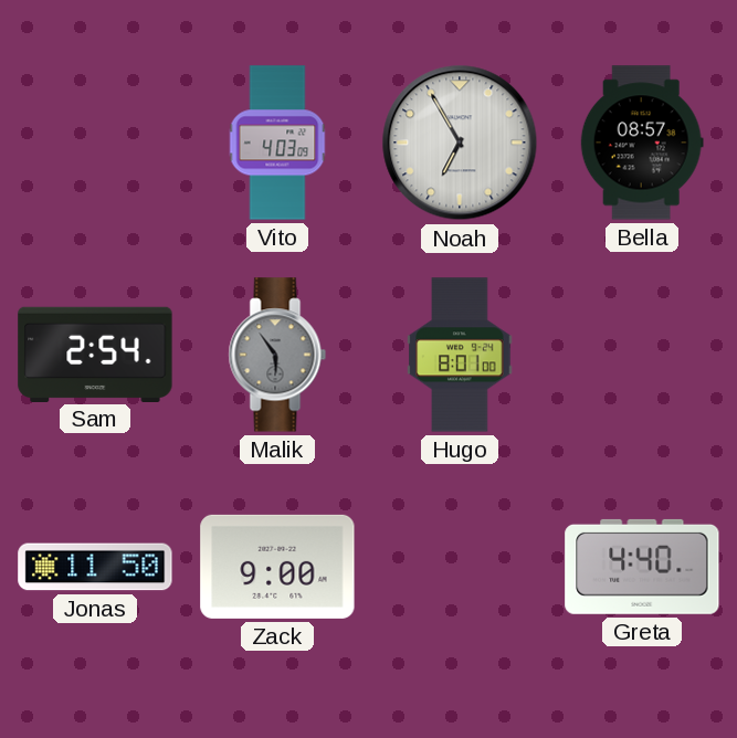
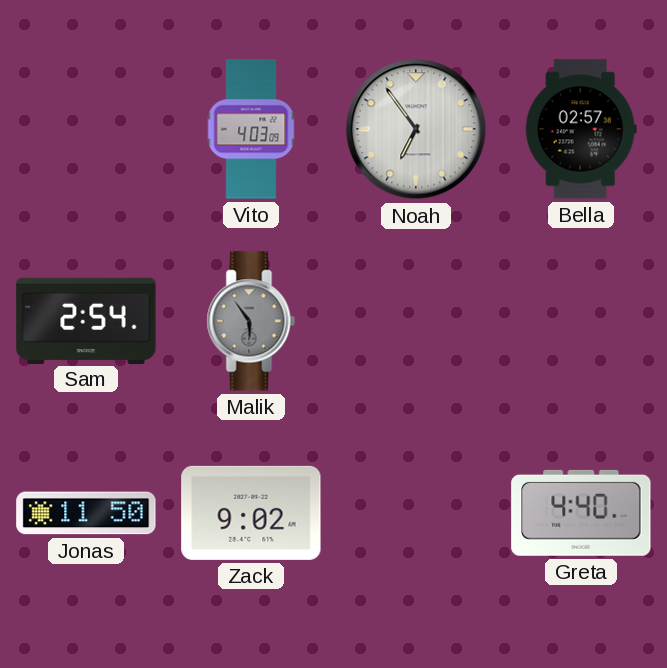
Noah: 6:55 -> 6:54
Bella: 08:57 -> 02:57
Hugo: 8:01 -> none
Zack: 9:00 -> 9:02
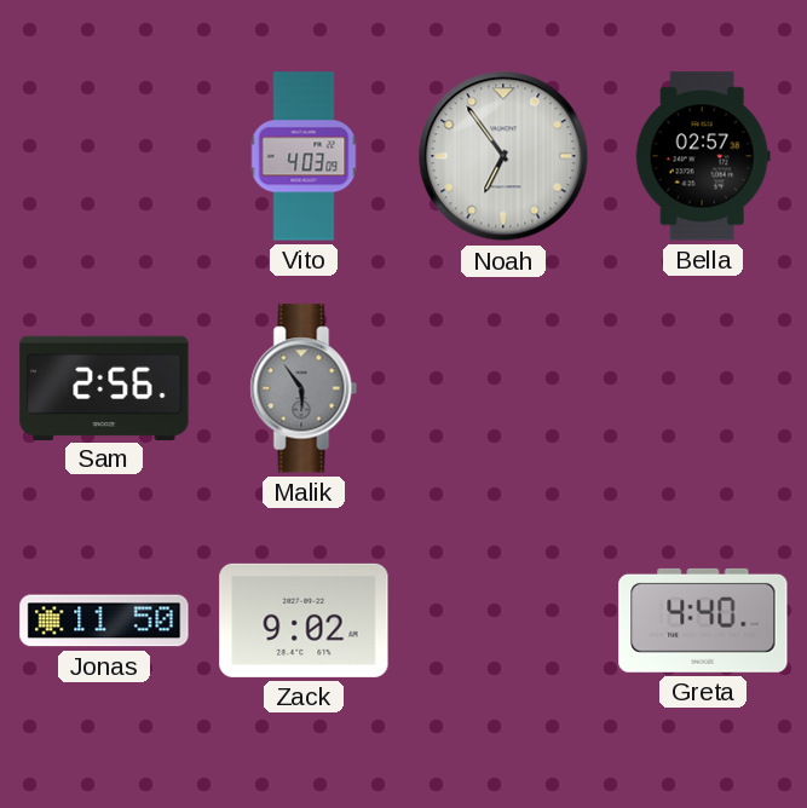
Sam: 2:54 -> 2:56
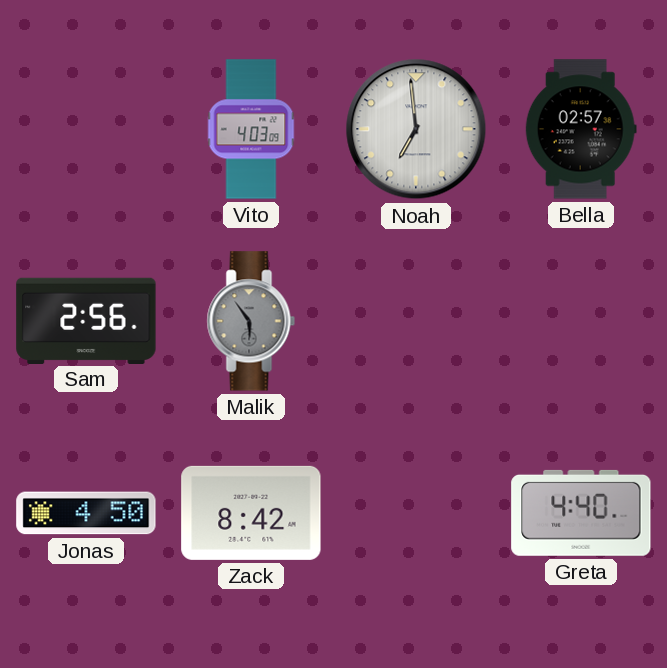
Noah: 6:54 -> 6:59
Jonas: 11:50 -> 4:50
Zack: 9:02 -> 8:42
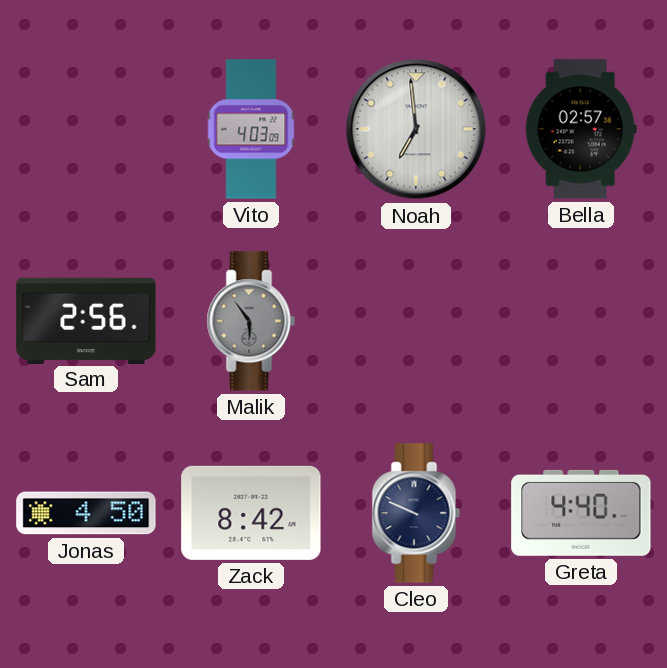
Cleo: none -> 9:49
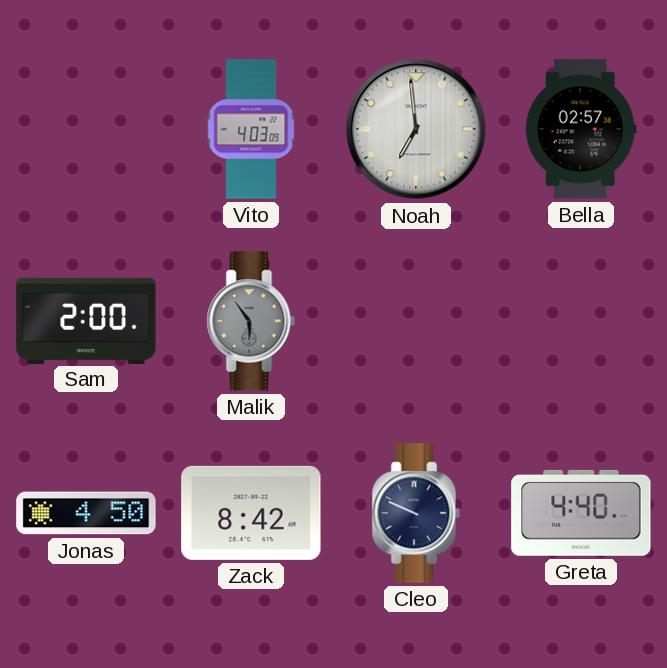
Sam: 2:56 -> 2:00
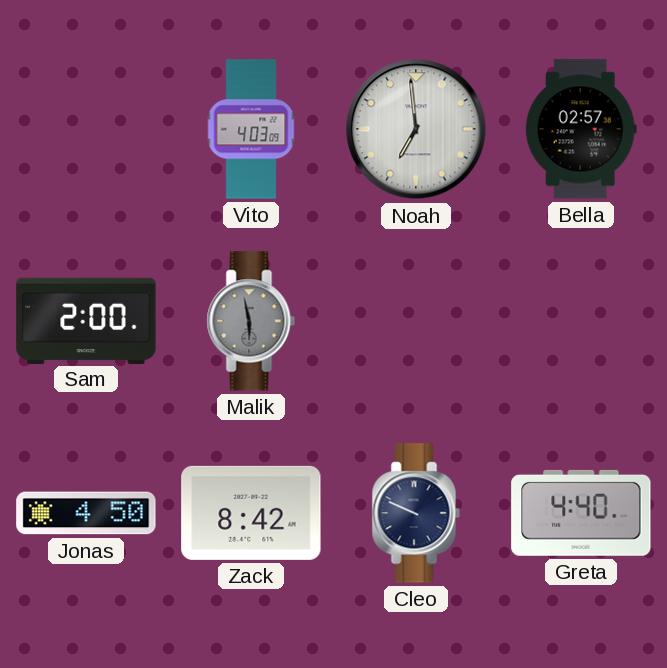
Malik: 5:54 -> 5:58
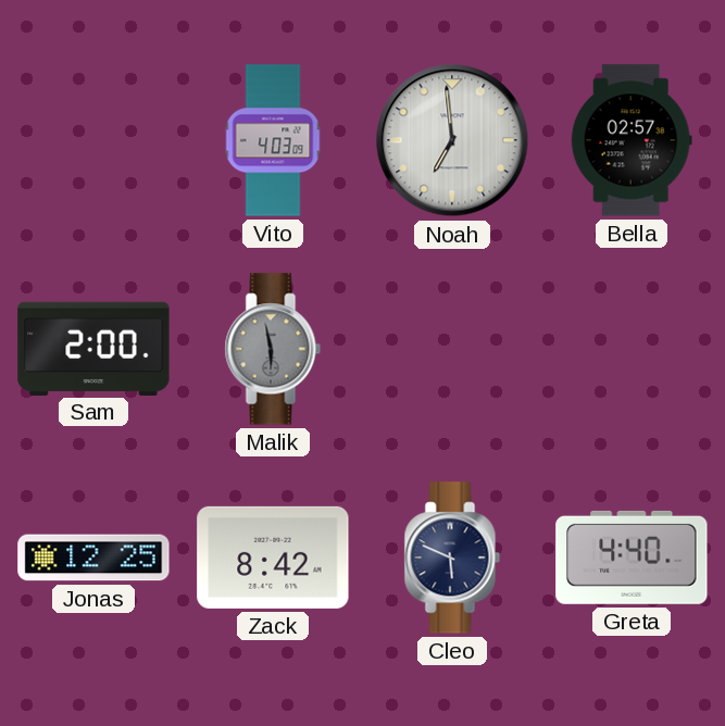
Jonas: 4:50 -> 12:25
Cleo: 9:49 -> 5:49
